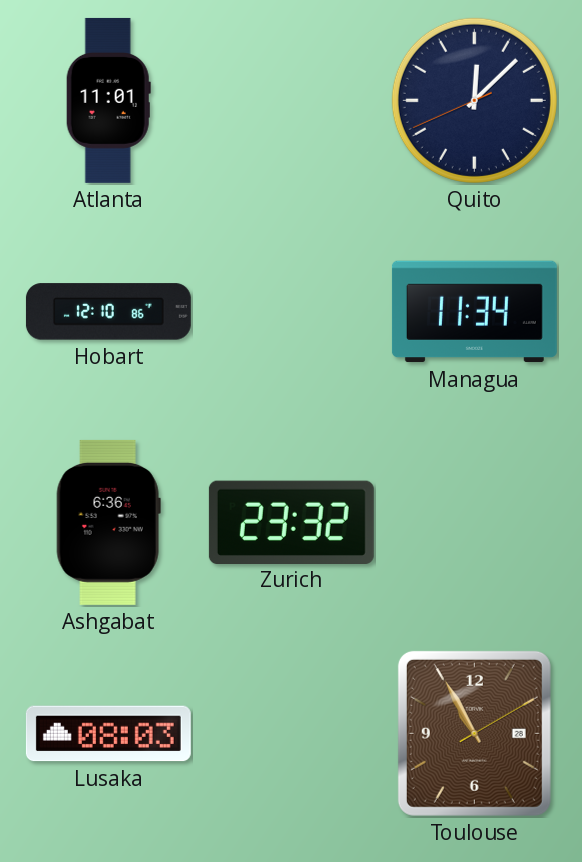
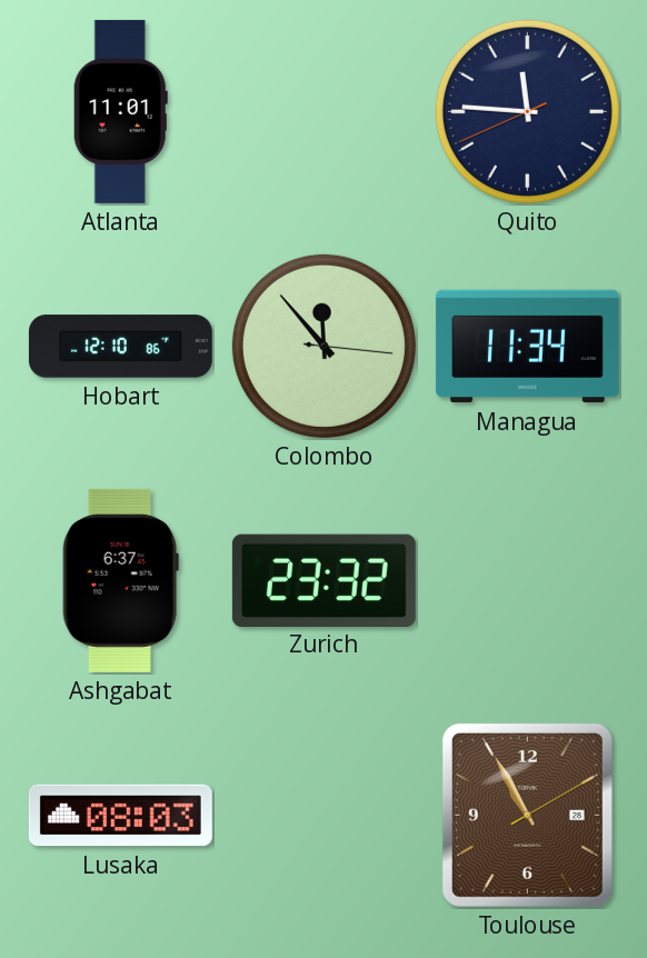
Quito: 12:07 -> 11:45
Colombo: none -> 11:53
Ashgabat: 6:36 -> 6:37
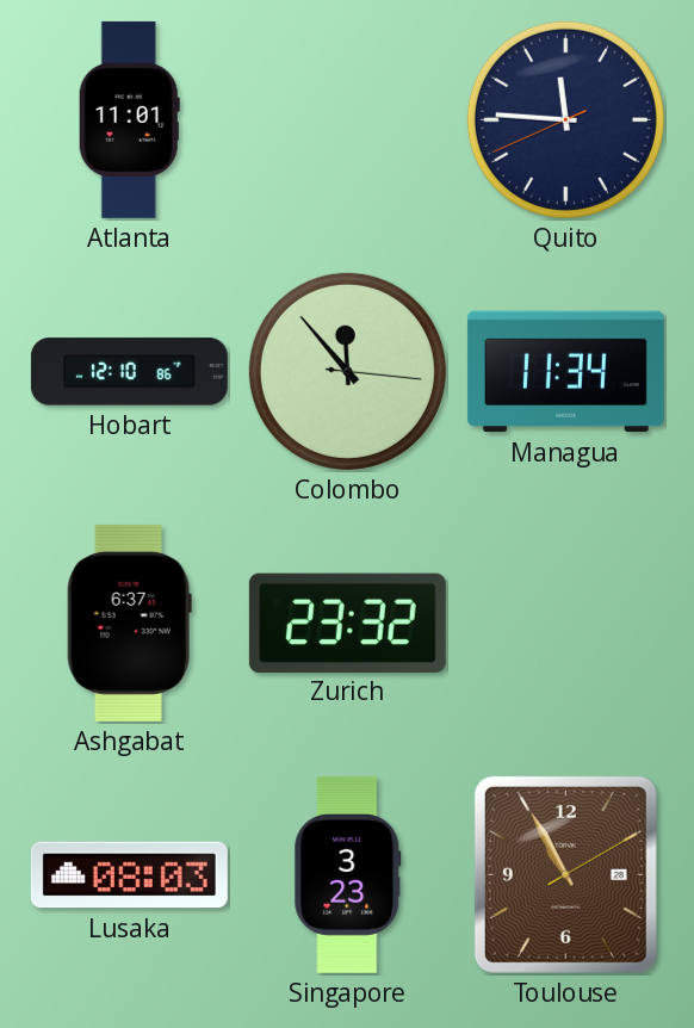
Singapore: none -> 3:23
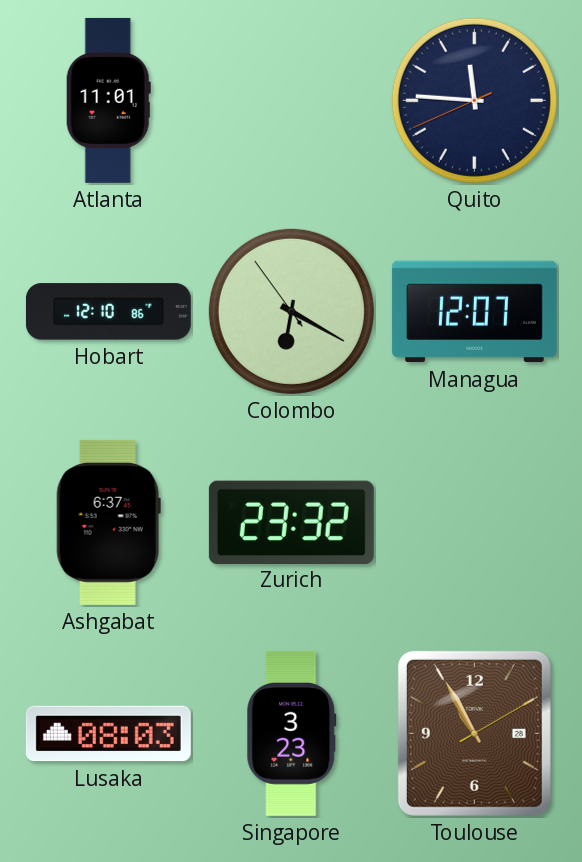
Colombo: 11:53 -> 6:19
Managua: 11:34 -> 12:07
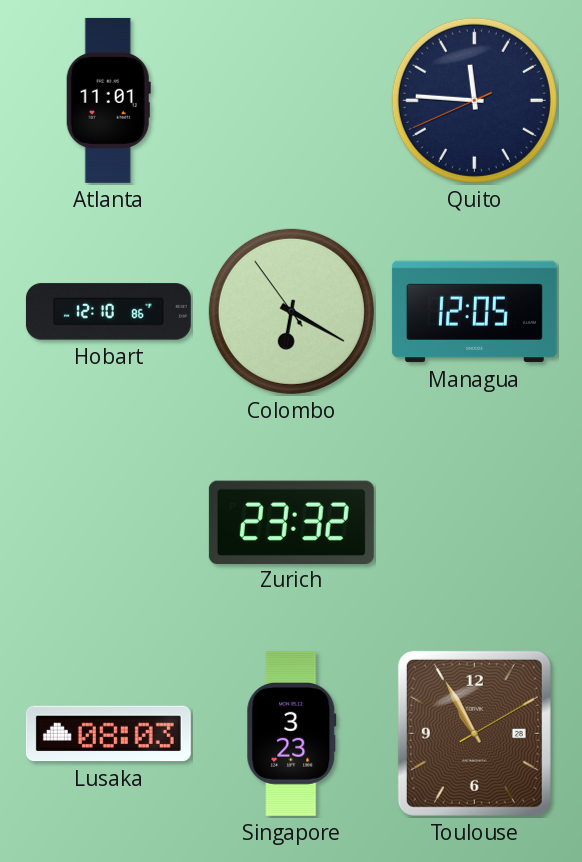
Managua: 12:07 -> 12:05
Ashgabat: 6:37 -> none
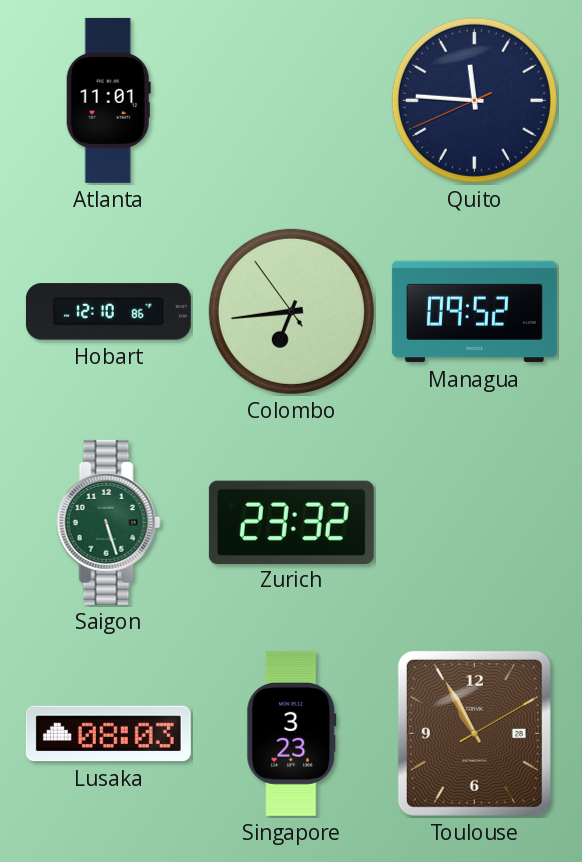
Colombo: 6:19 -> 6:43
Managua: 12:05 -> 09:52
Saigon: none -> 5:27
